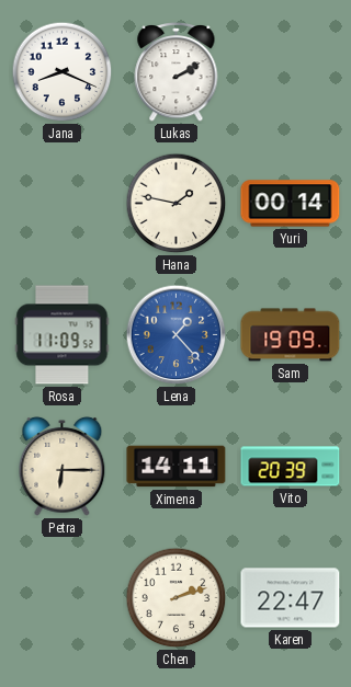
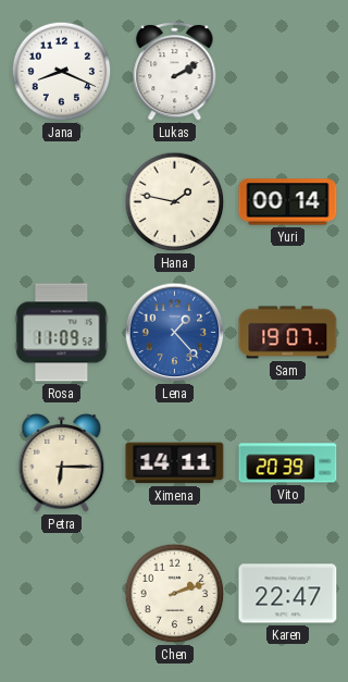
Sam: 19:09 -> 19:07
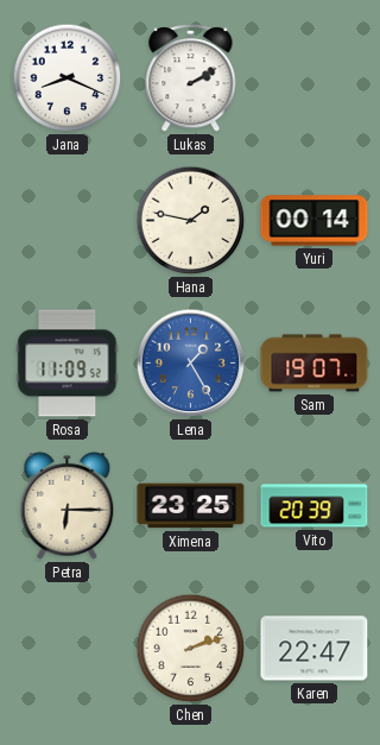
Lena: 1:23 -> 1:25
Ximena: 14:11 -> 23:25
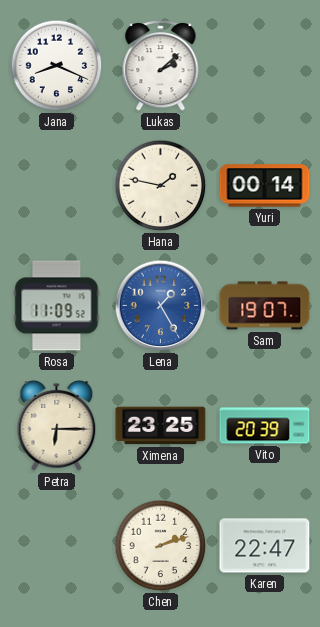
Lukas: 2:10 -> 2:08
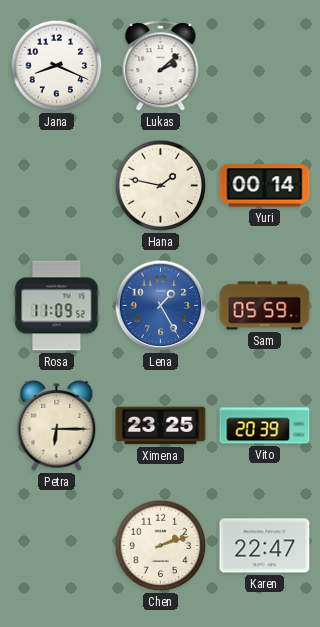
Sam: 19:07 -> 05:59
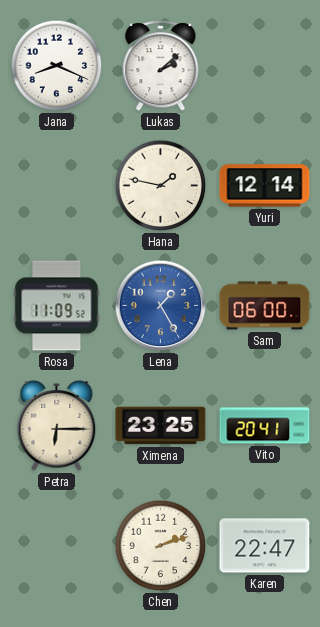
Yuri: 00:14 -> 12:14
Sam: 05:59 -> 06:00
Vito: 20:39 -> 20:41
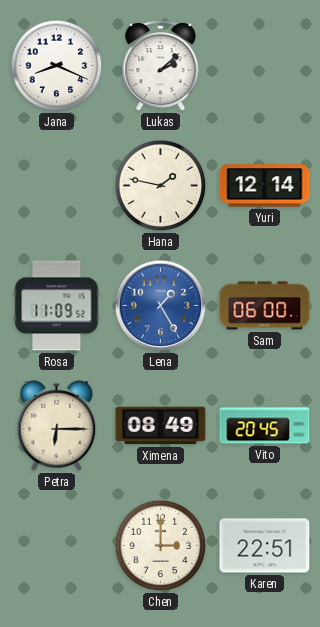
Ximena: 23:25 -> 08:49
Vito: 20:41 -> 20:45
Chen: 2:12 -> 3:00
Karen: 22:47 -> 22:51
